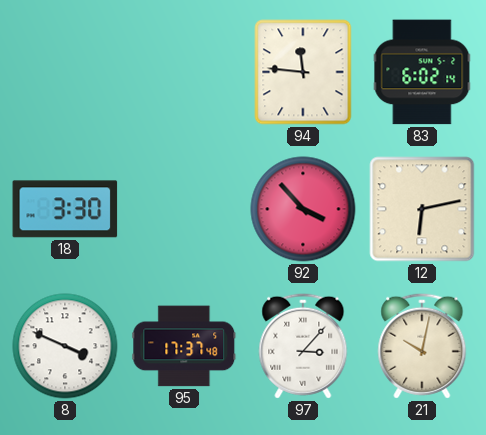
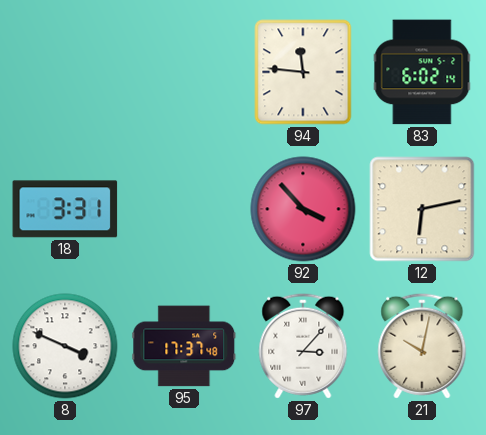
18: 3:30 -> 3:31
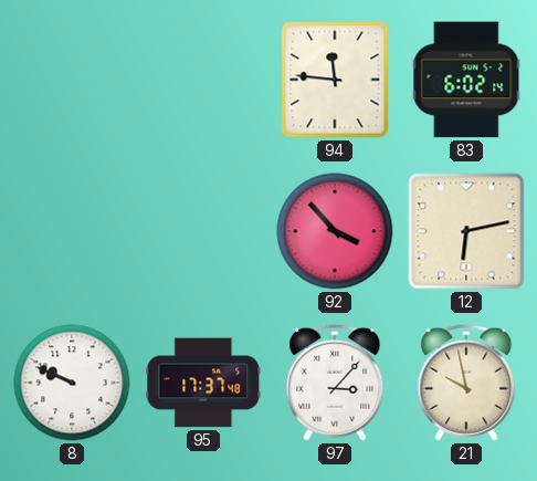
18: 3:31 -> none
8: 3:49 -> 9:49
21: 10:02 -> 9:58
